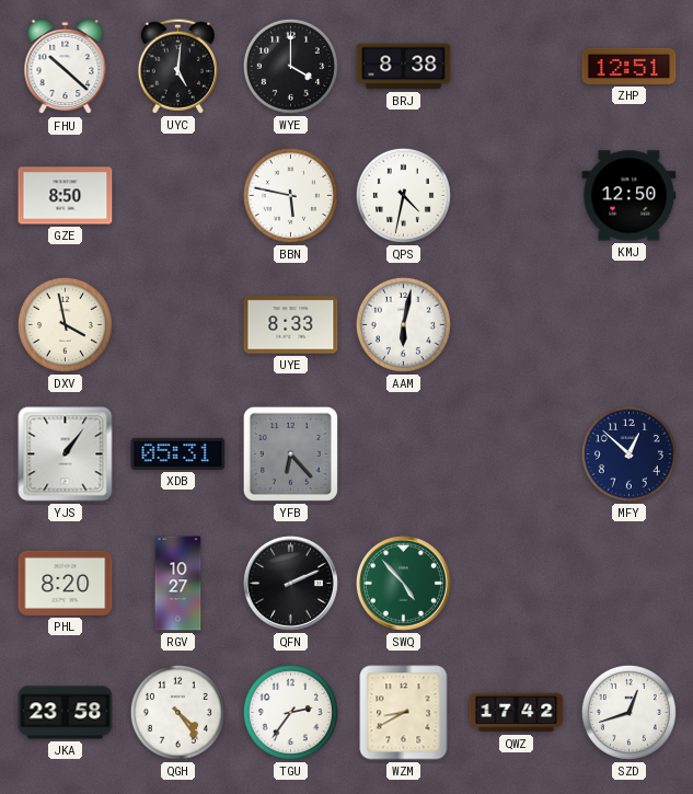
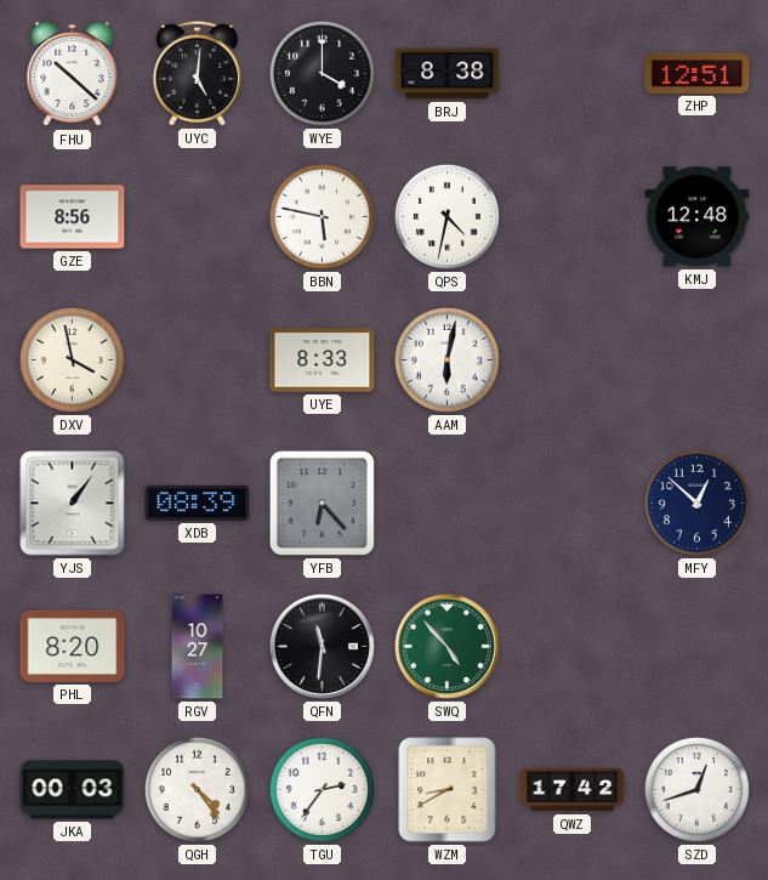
GZE: 8:50 -> 8:56
KMJ: 12:50 -> 12:48
XDB: 05:31 -> 08:39
QFN: 2:11 -> 11:31
JKA: 23:58 -> 00:03
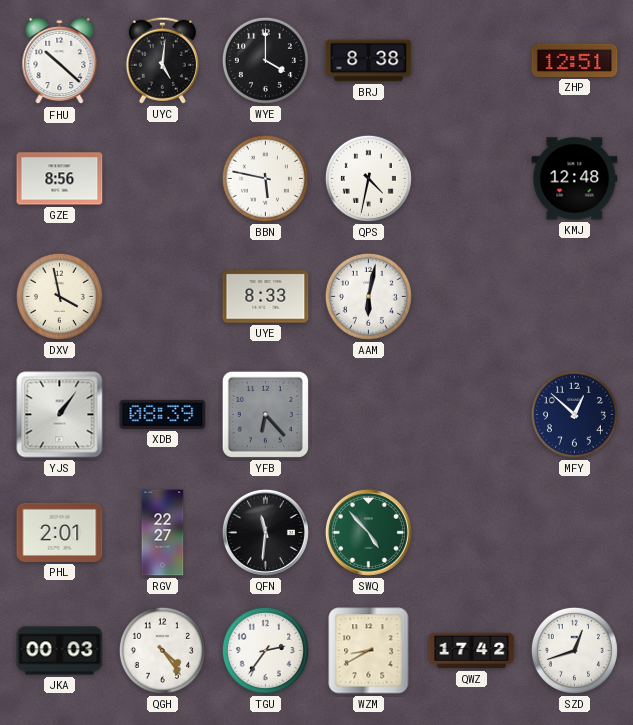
PHL: 8:20 -> 2:01
RGV: 10:27 -> 22:27
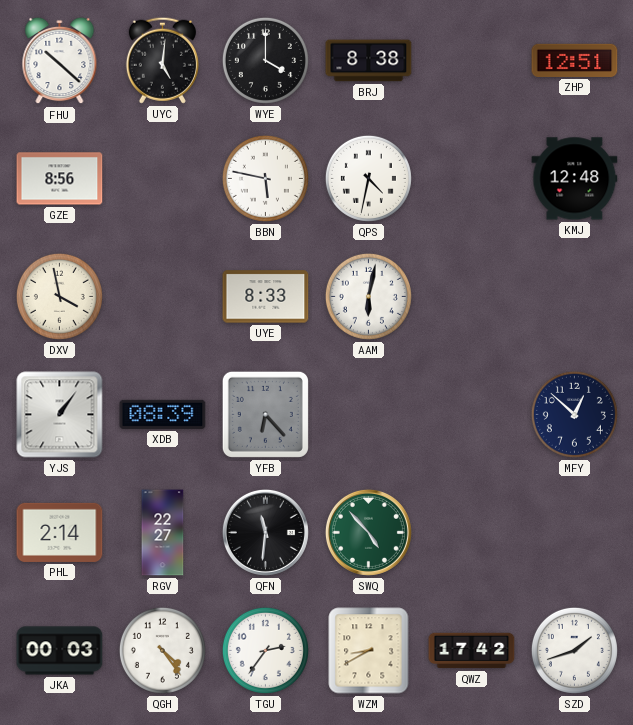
PHL: 2:01 -> 2:14
SZD: 12:42 -> 1:42
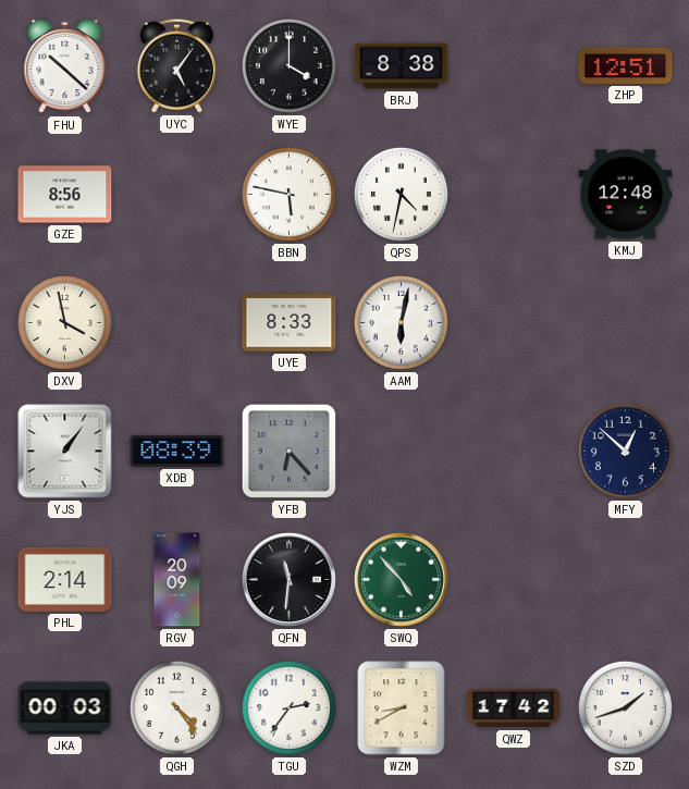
UYC: 5:01 -> 5:06
RGV: 22:27 -> 20:09
